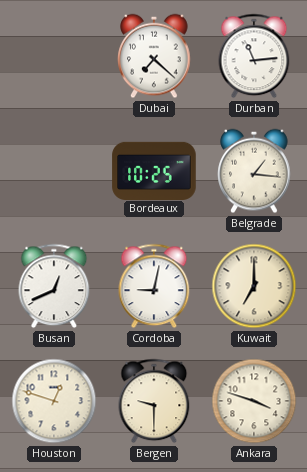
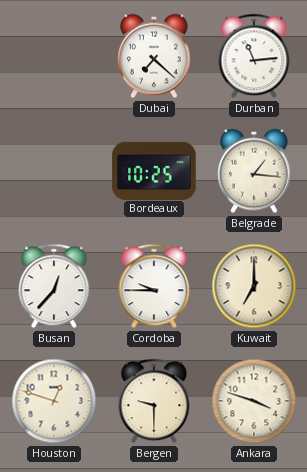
Busan: 12:41 -> 12:37
Cordoba: 9:02 -> 9:45
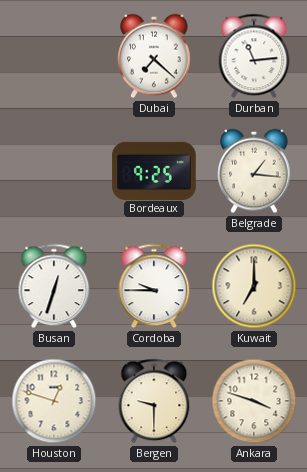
Bordeaux: 10:25 -> 9:25
Busan: 12:37 -> 12:33
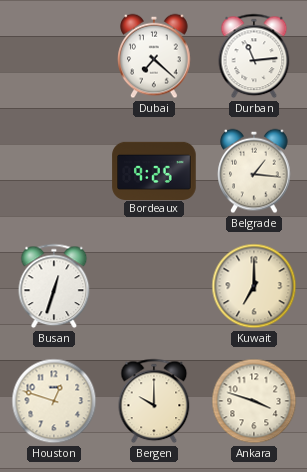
Cordoba: 9:45 -> none
Bergen: 9:30 -> 10:00
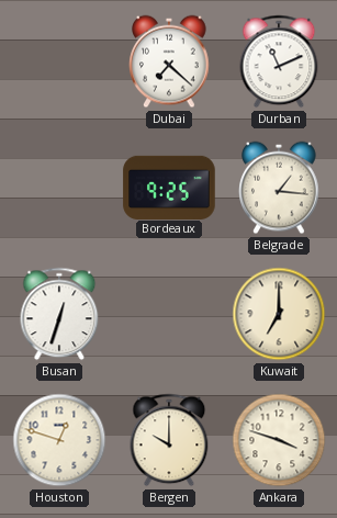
Durban: 11:14 -> 11:11
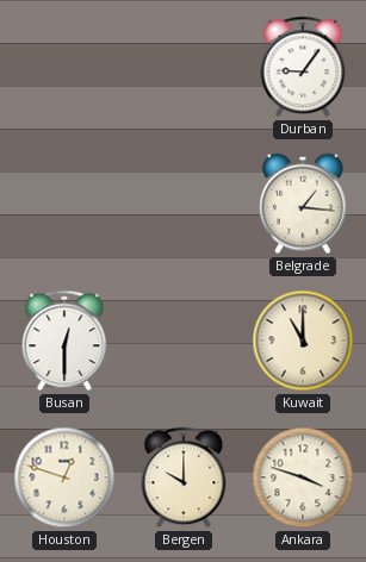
Dubai: 7:22 -> none
Durban: 11:11 -> 9:06
Bordeaux: 9:25 -> none
Busan: 12:33 -> 12:30
Kuwait: 7:00 -> 11:00
